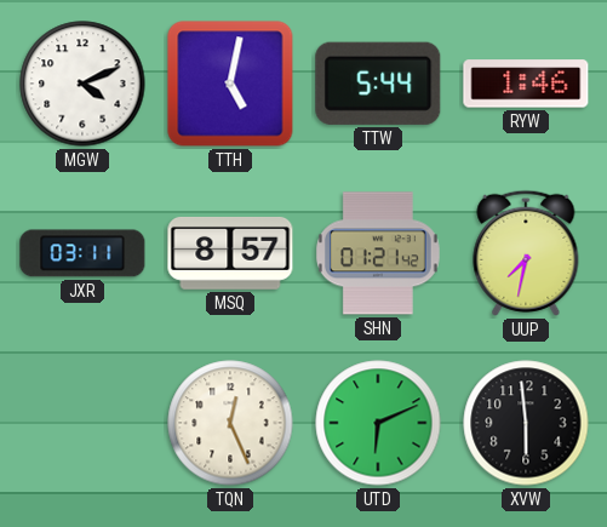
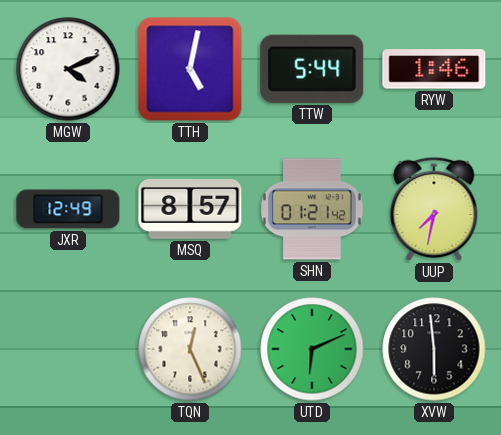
JXR: 03:11 -> 12:49
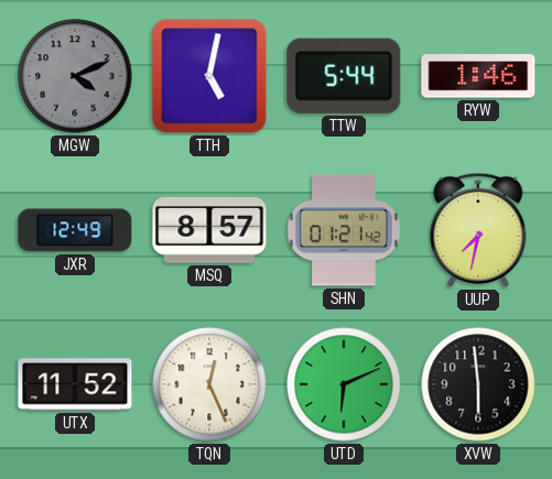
MGW dial: white -> grey
UTX: none -> 11:52
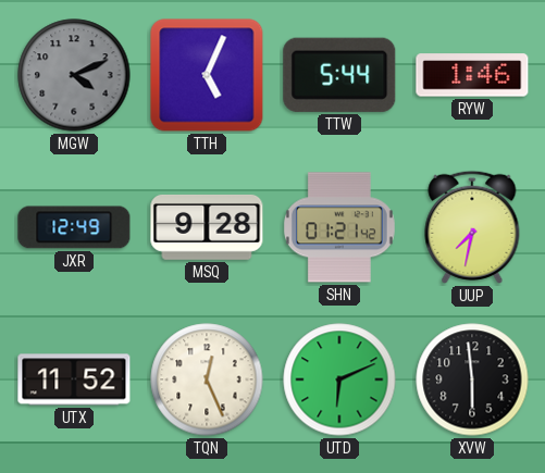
TTH: 5:02 -> 5:04
MSQ: 8:57 -> 9:28
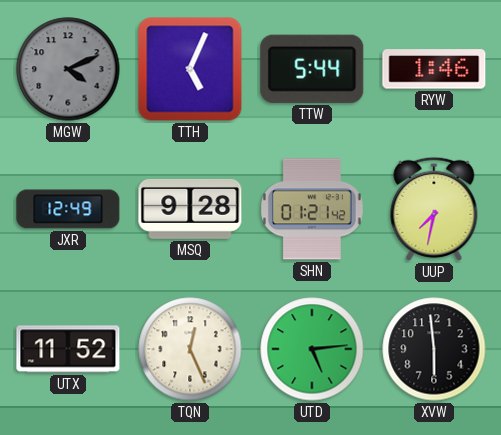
UTD: 6:11 -> 5:14
